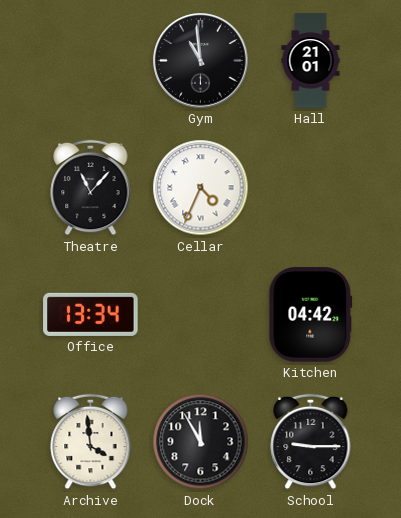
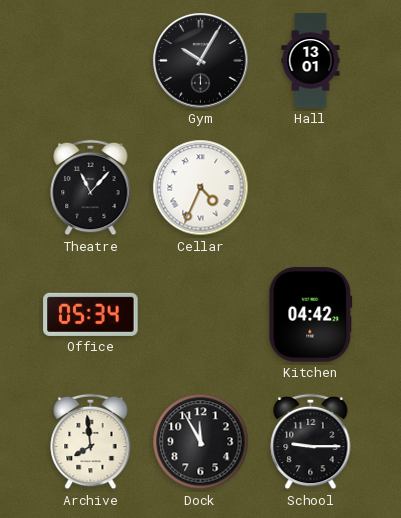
Gym: 10:59 -> 10:05
Hall: 21:01 -> 13:01
Office: 13:34 -> 05:34
Archive: 3:59 -> 7:59
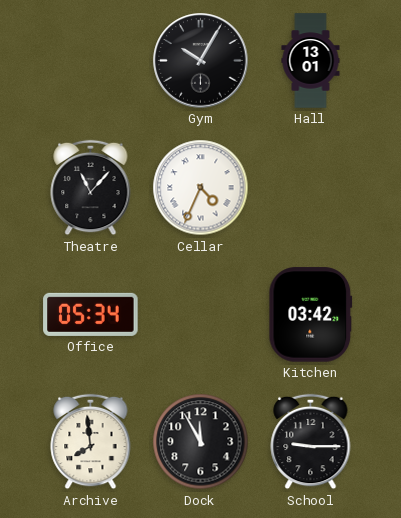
Kitchen: 04:42 -> 03:42
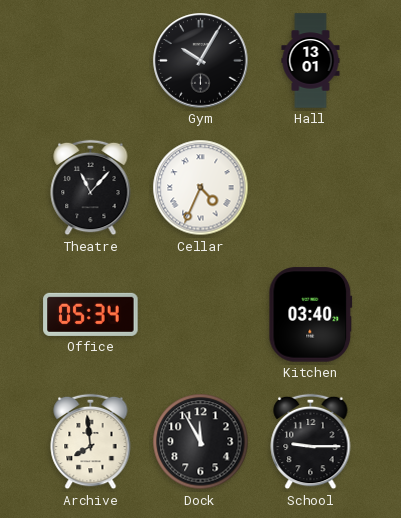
Kitchen: 03:42 -> 03:40
